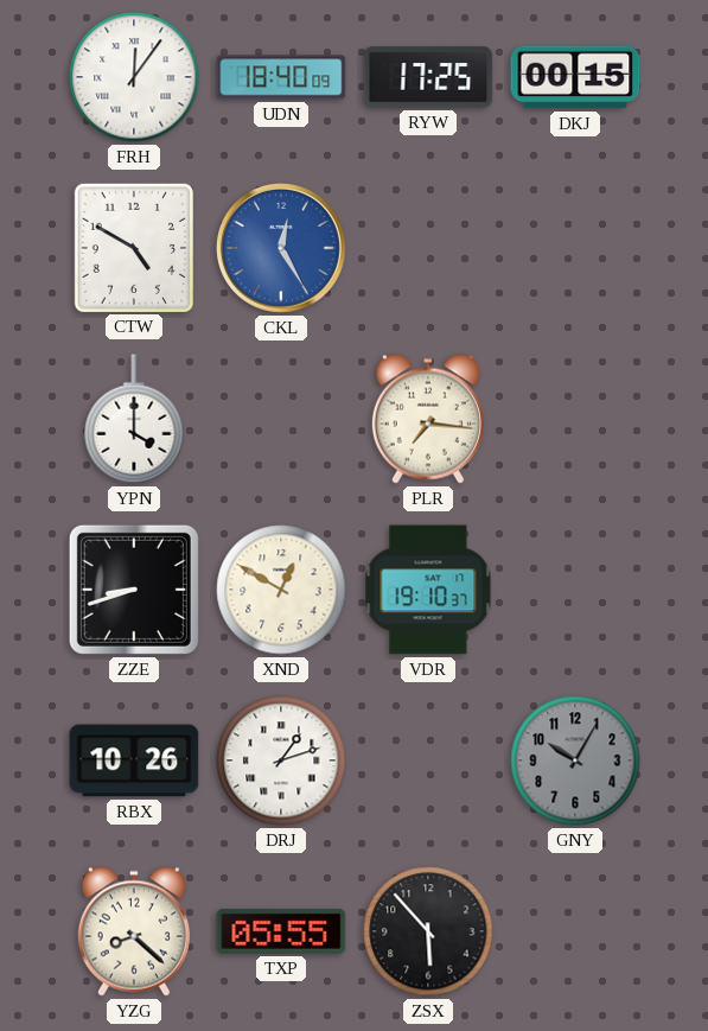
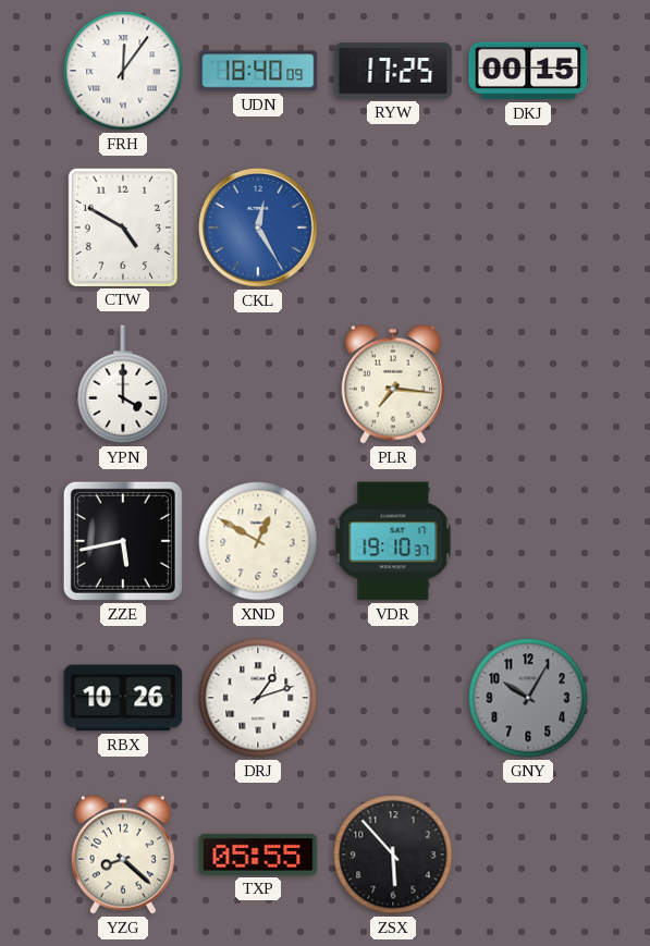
ZZE: 8:42 -> 5:43
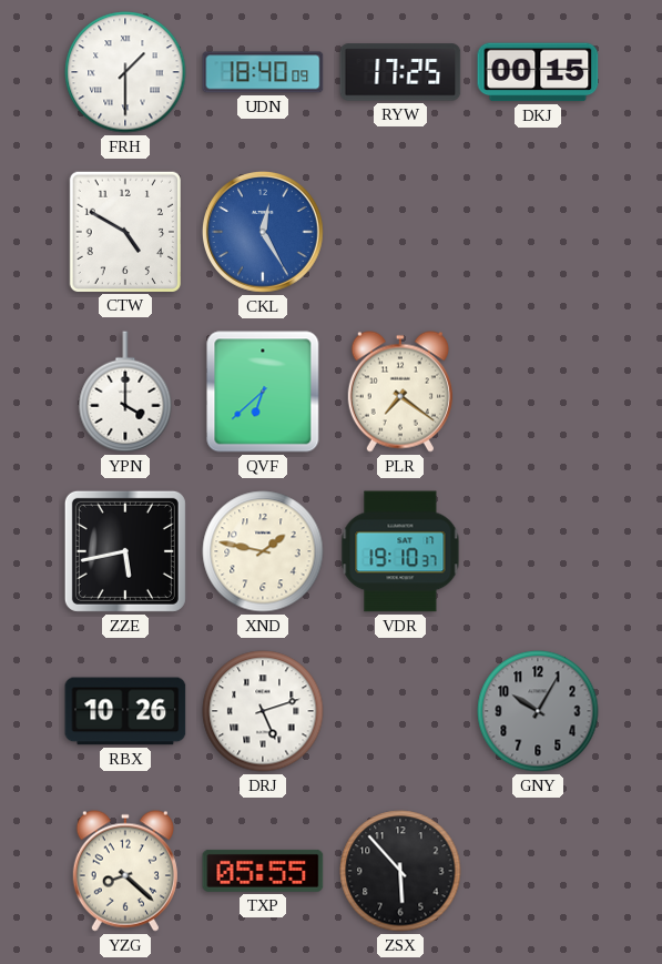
FRH: 12:06 -> 1:30
QVF: none -> 6:38
PLR: 7:16 -> 7:21
XND: 12:50 -> 1:47
DRJ: 1:12 -> 5:12
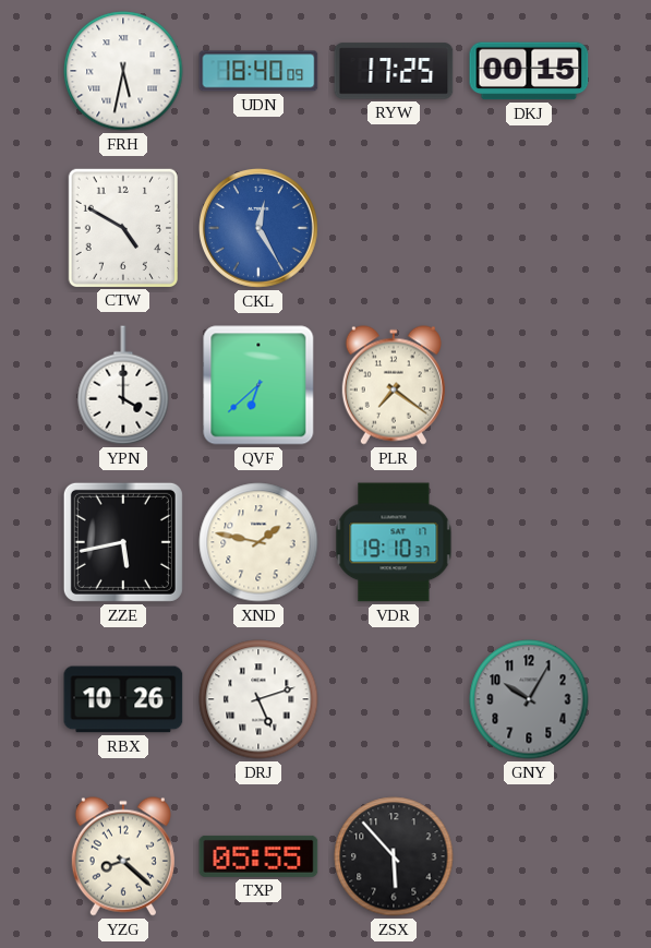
FRH: 1:30 -> 5:32
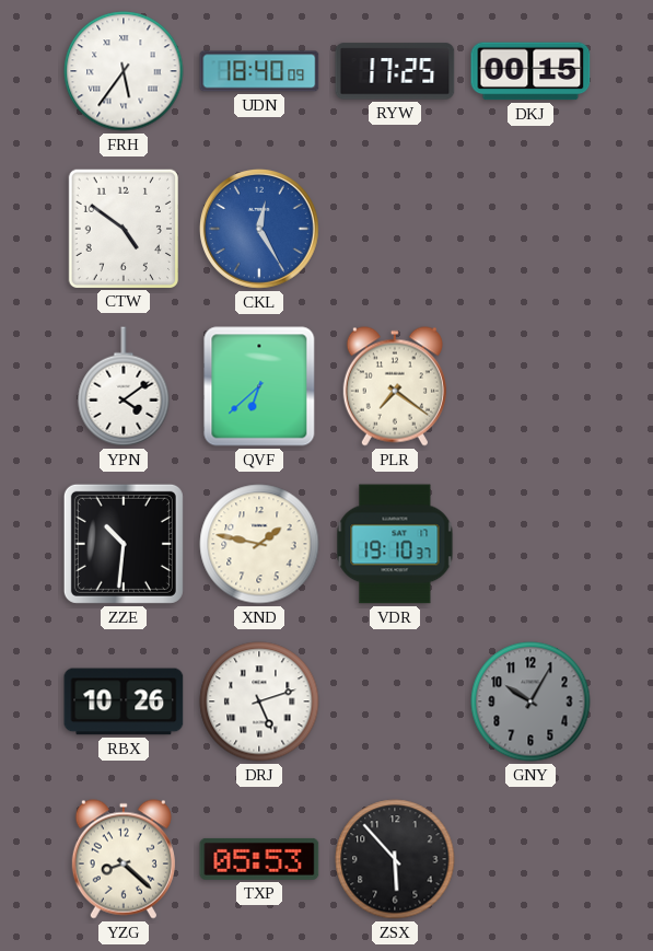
FRH: 5:32 -> 5:36
CTW: 4:50 -> 4:51
YPN: 4:00 -> 4:09
ZZE: 5:43 -> 10:31
TXP: 05:55 -> 05:53
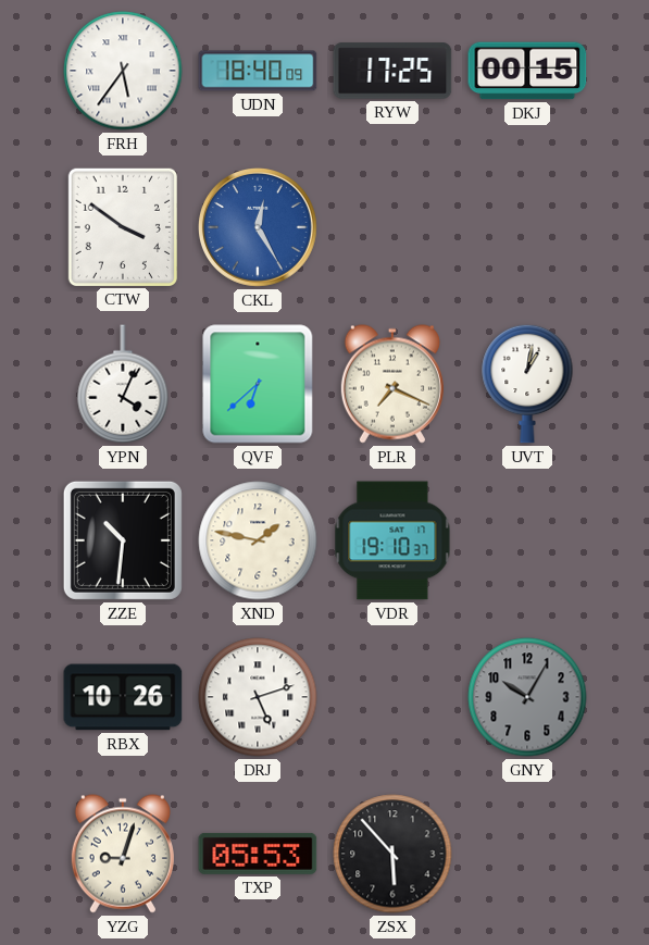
CTW: 4:51 -> 3:51
YPN: 4:09 -> 4:04
PLR: 7:21 -> 7:19
UVT: none -> 1:02
YZG: 8:22 -> 9:03
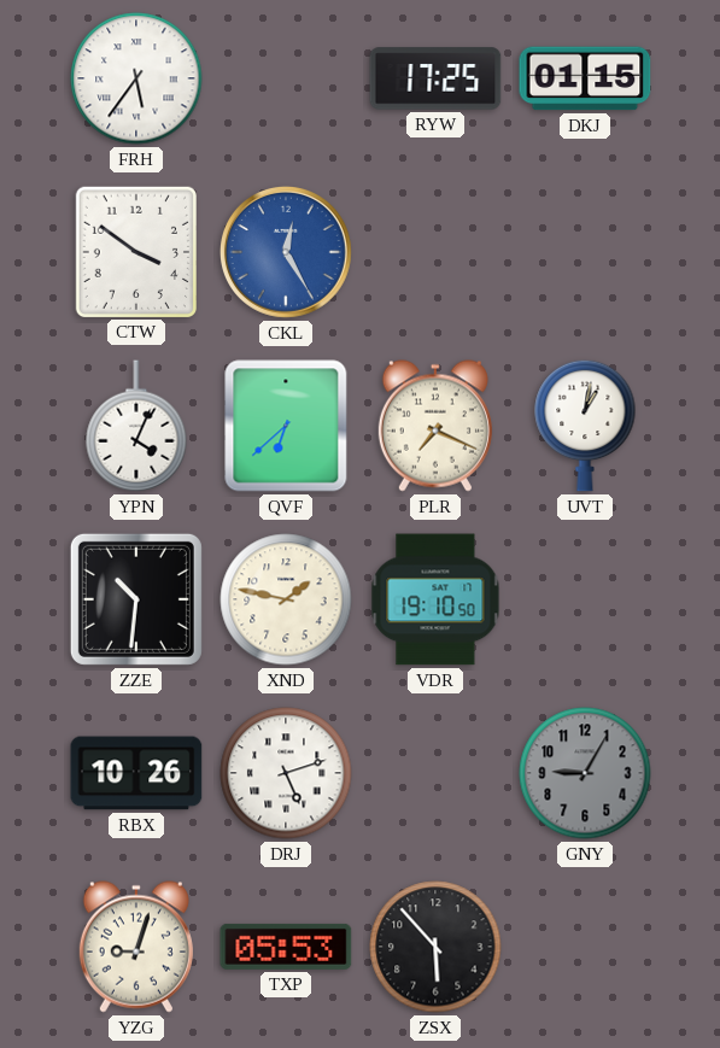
UDN: 18:40 -> none
DKJ: 00:15 -> 01:15
VDR: 19:10:37 -> 19:10:50
GNY: 10:05 -> 9:05
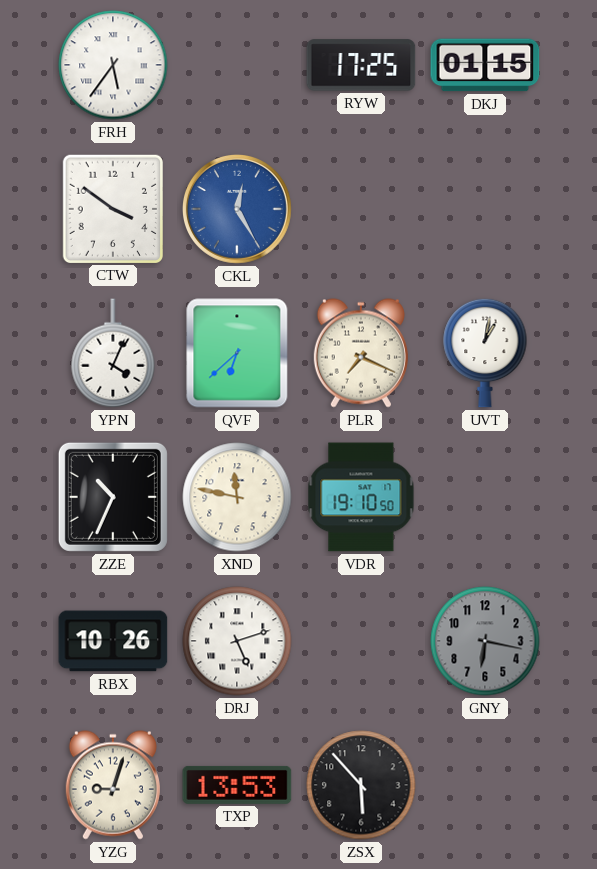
ZZE: 10:31 -> 10:34
XND: 1:47 -> 11:47
GNY: 9:05 -> 6:17
TXP: 05:53 -> 13:53
